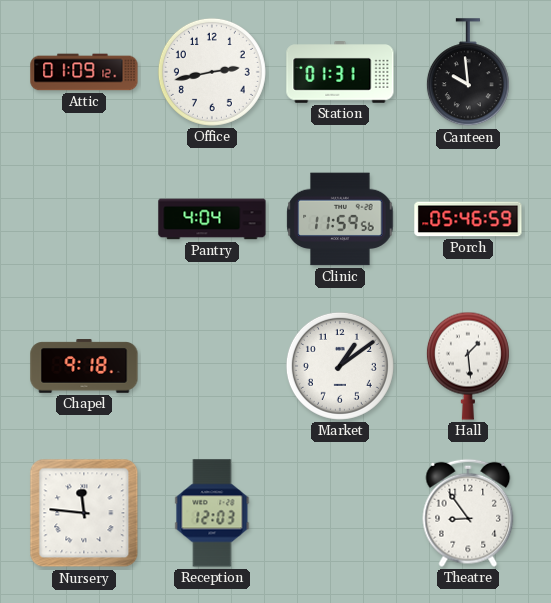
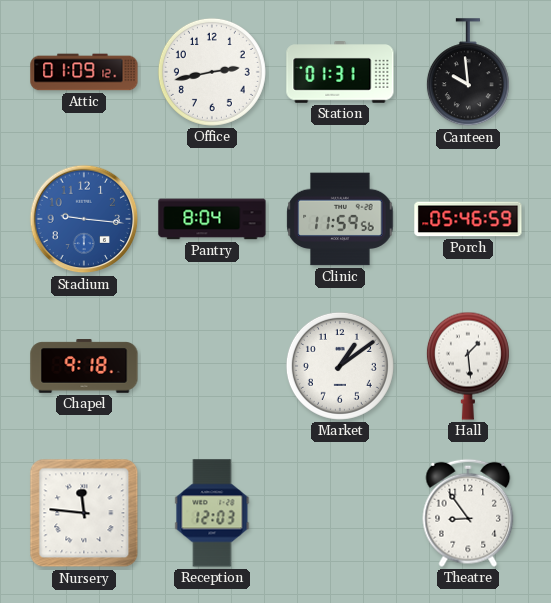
Stadium: none -> 9:16
Pantry: 4:04 -> 8:04
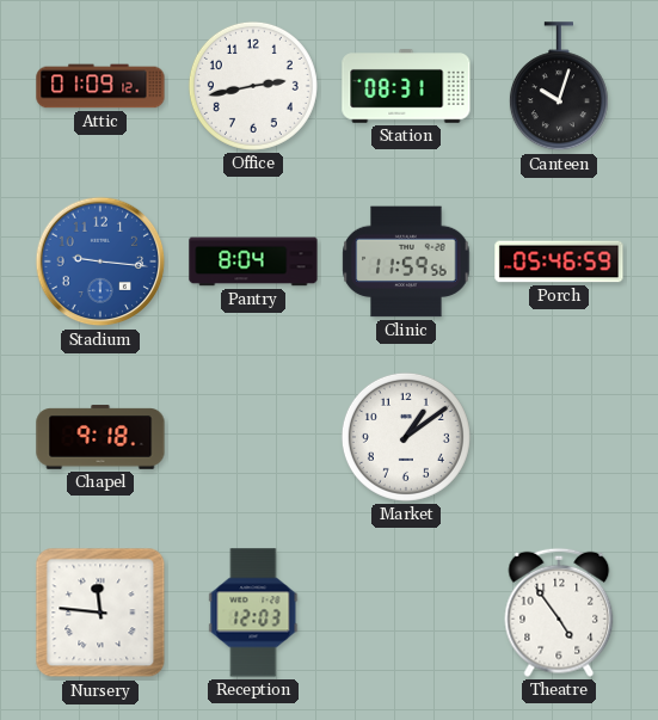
Station: 01:31 -> 08:31
Canteen: 9:59 -> 10:03
Hall: 1:29 -> none
Theatre: 8:54 -> 4:54
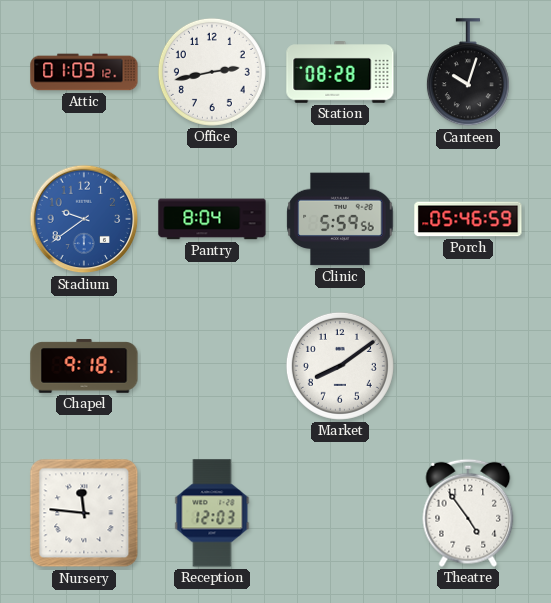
Station: 08:31 -> 08:28
Stadium: 9:16 -> 9:39
Clinic: 11:59 -> 5:59
Market: 1:09 -> 8:09
